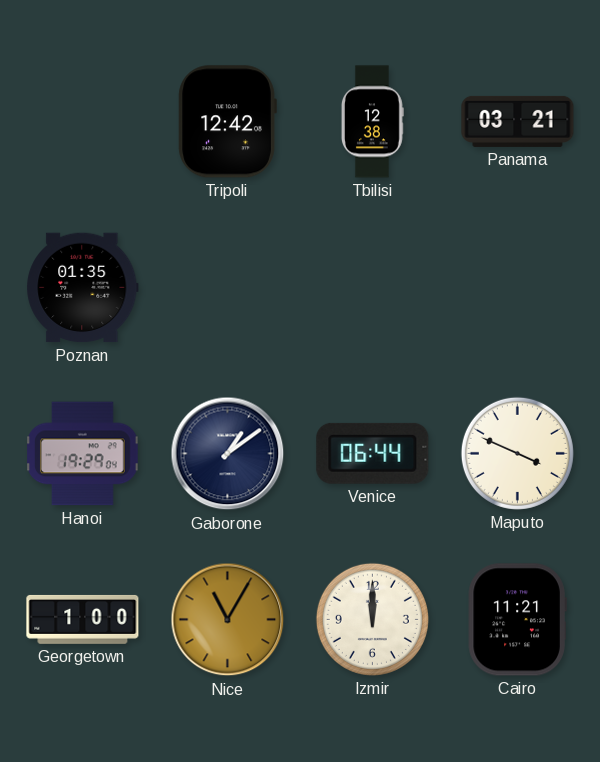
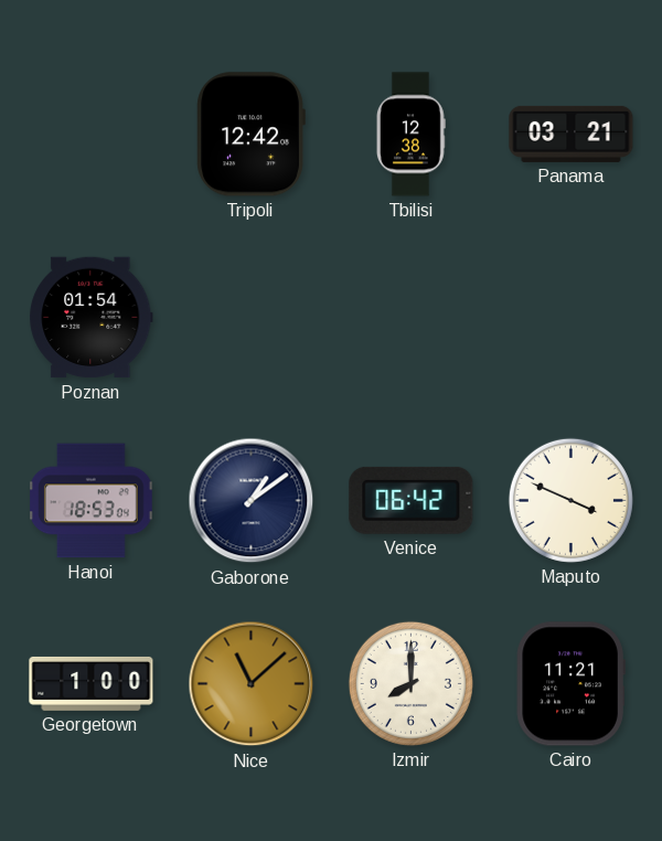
Poznan: 01:35 -> 01:54
Hanoi: 19:29 -> 18:53
Venice: 06:44 -> 06:42
Nice: 11:05 -> 11:08
Izmir: 12:00 -> 8:00
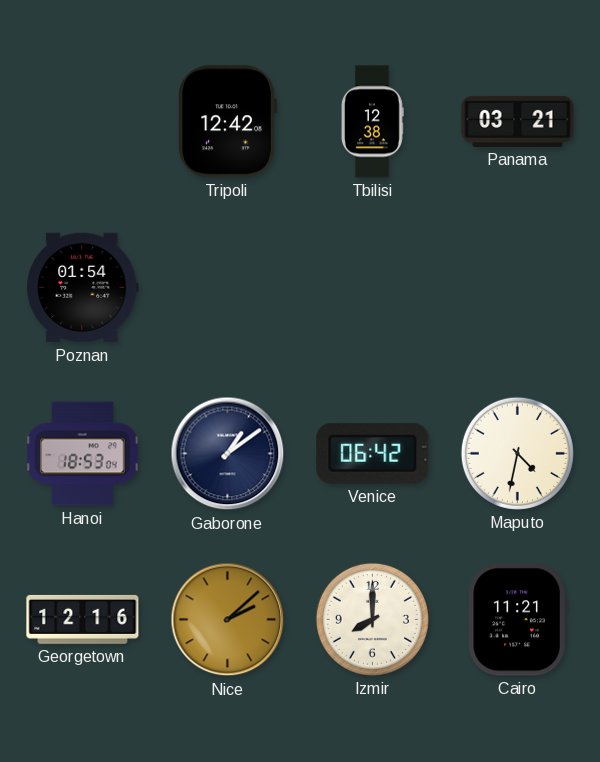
Maputo: 3:49 -> 4:32
Georgetown: 1:00 -> 12:16
Nice: 11:08 -> 2:08
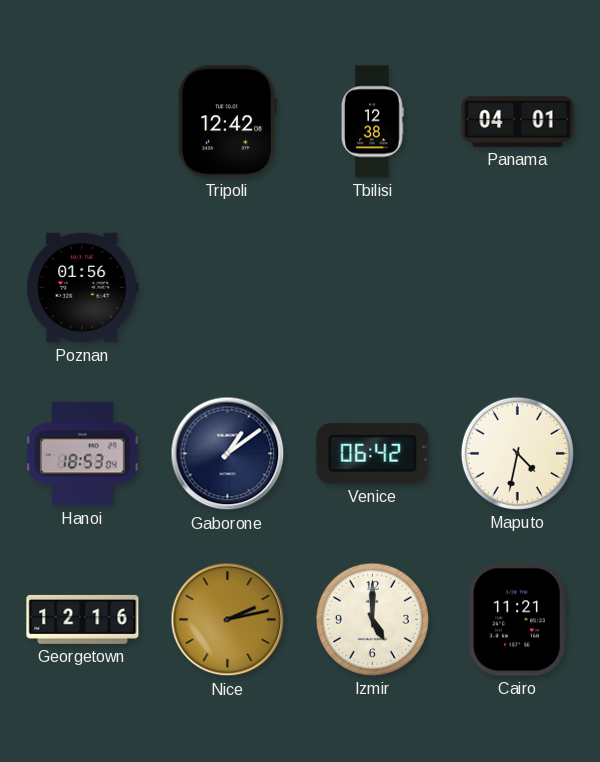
Panama: 03:21 -> 04:01
Poznan: 01:54 -> 01:56
Nice: 2:08 -> 2:13
Izmir: 8:00 -> 5:00
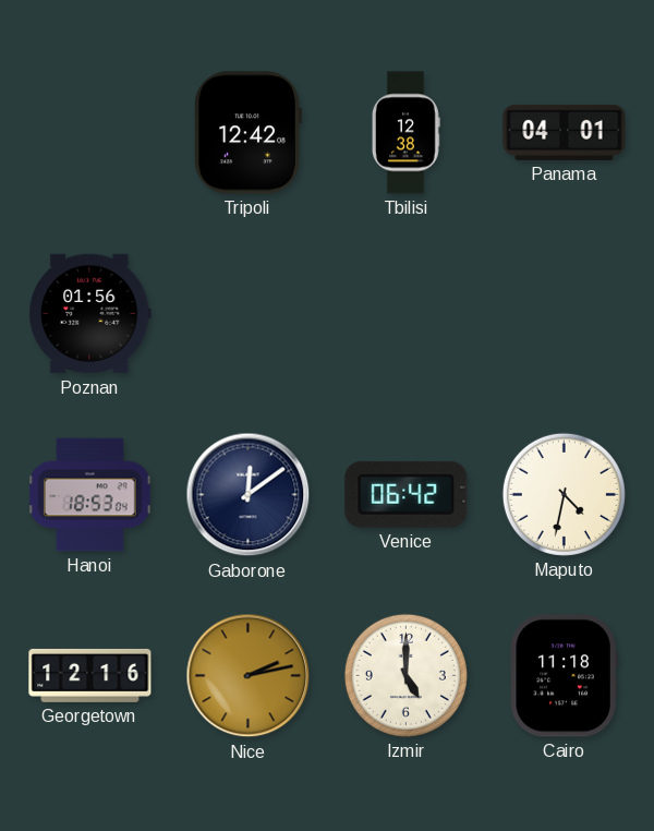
Gaborone: 1:09 -> 12:09
Cairo: 11:21 -> 11:18
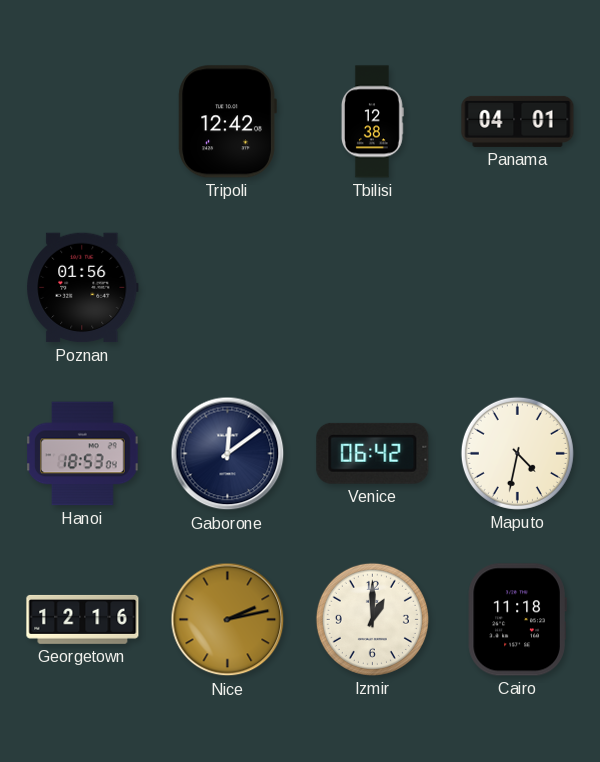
Izmir: 5:00 -> 1:00
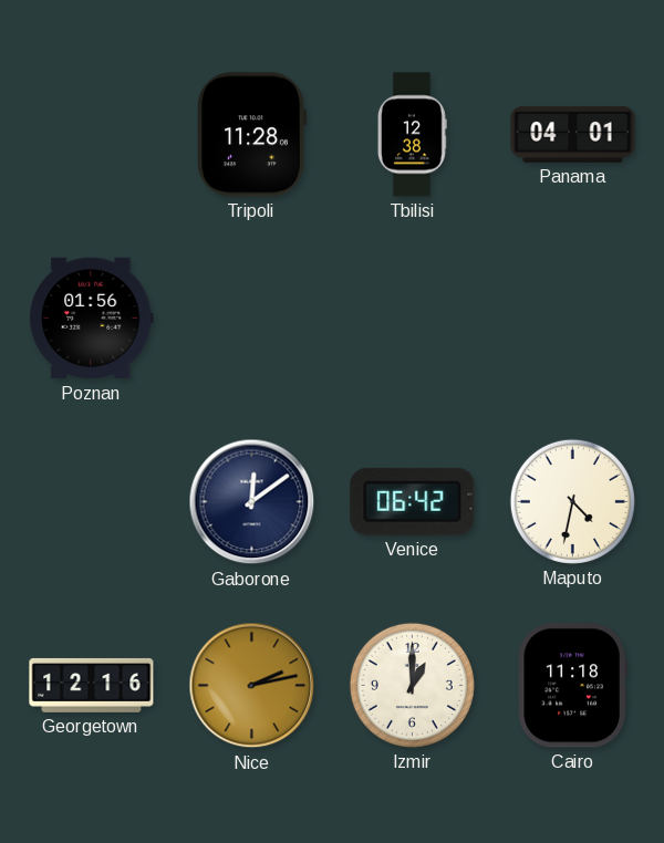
Tripoli: 12:42 -> 11:28
Hanoi: 18:53 -> none
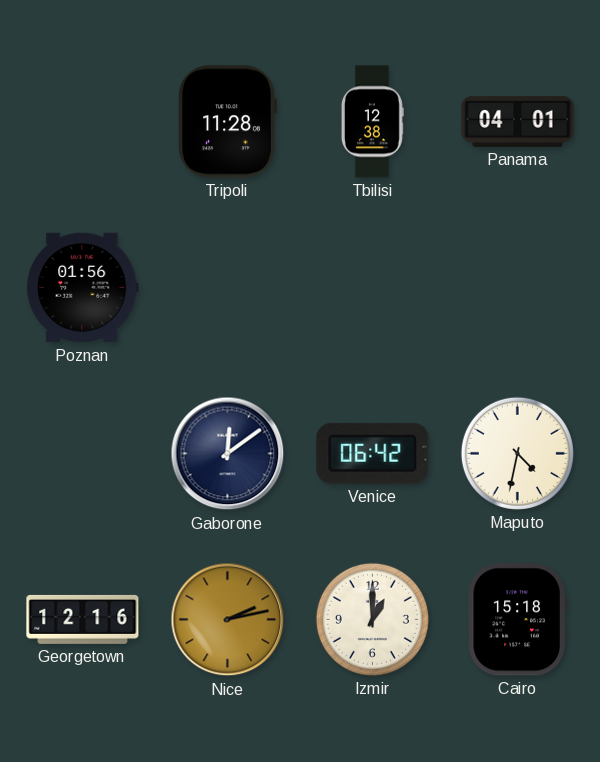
Cairo: 11:18 -> 15:18
